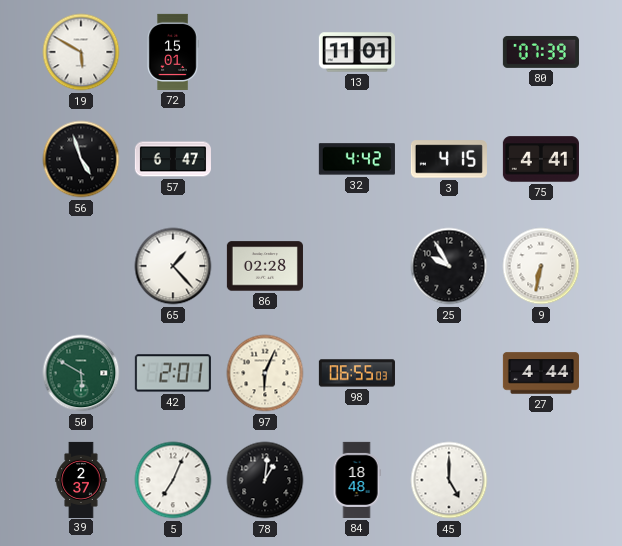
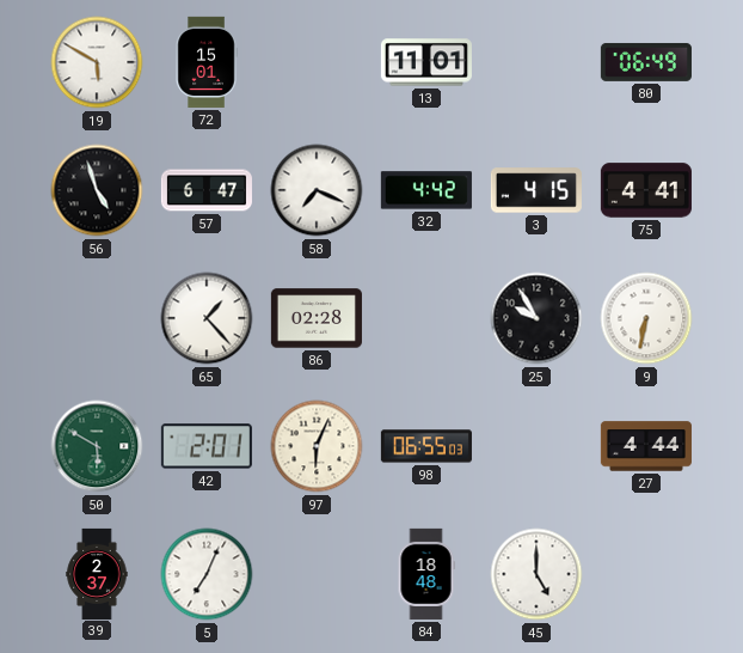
80: 07:39 -> 06:49
58: none -> 7:19
78: 1:01 -> none
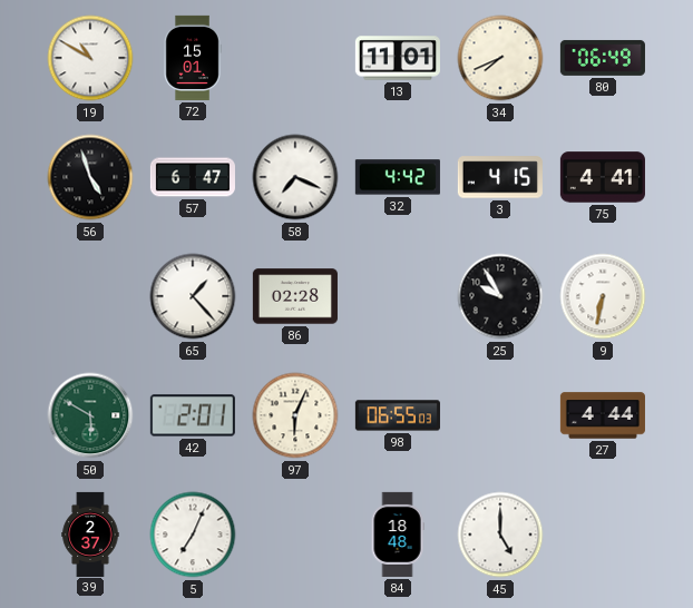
19: 5:50 -> 10:50
34: none -> 7:41
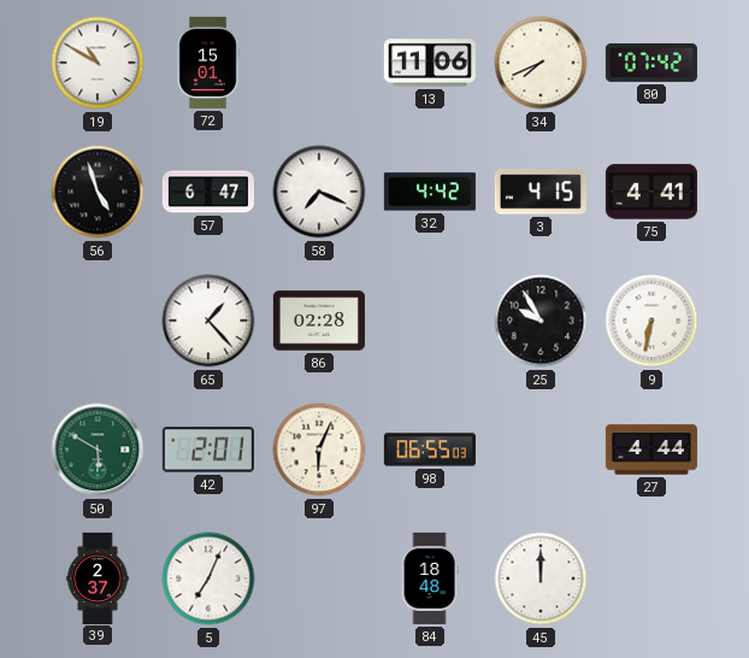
13: 11:01 -> 11:06
80: 06:49 -> 07:42
45: 5:00 -> 12:00
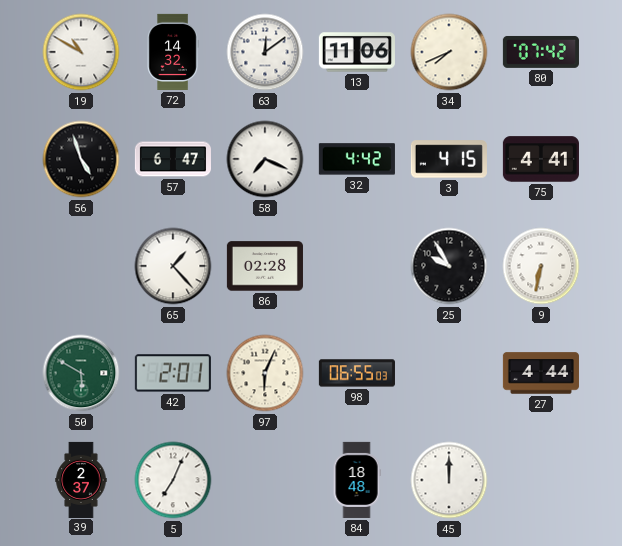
72: 15:01 -> 14:32
63: none -> 12:09
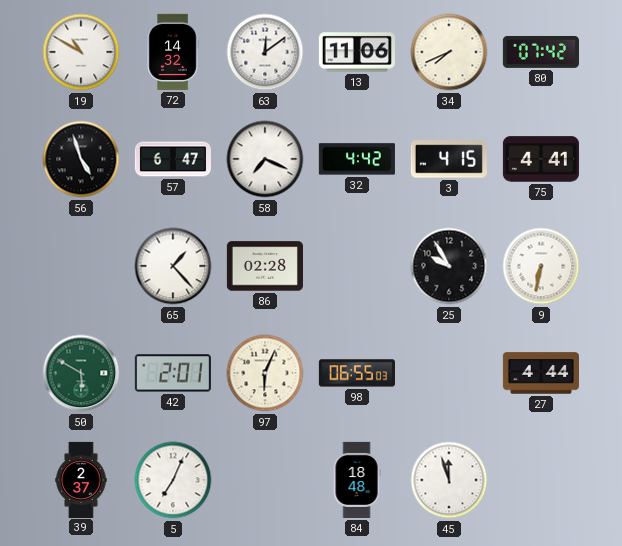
45: 12:00 -> 11:57
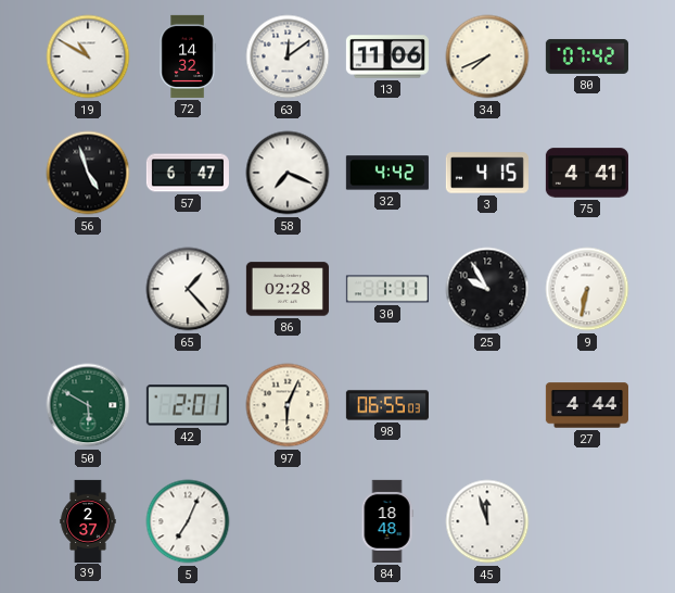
30: none -> 1:11
